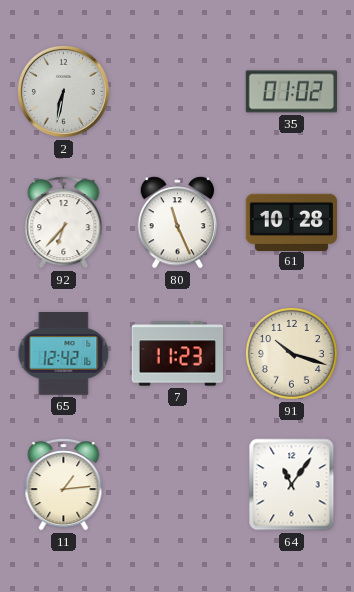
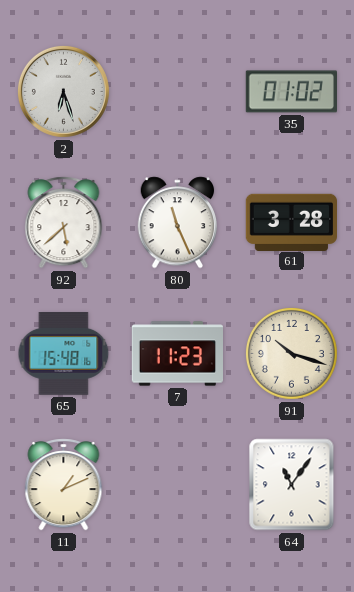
2: 6:32 -> 6:27
92: 6:37 -> 5:38
61: 10:28 -> 3:28
65: 12:42 -> 15:48
11: 1:14 -> 1:11
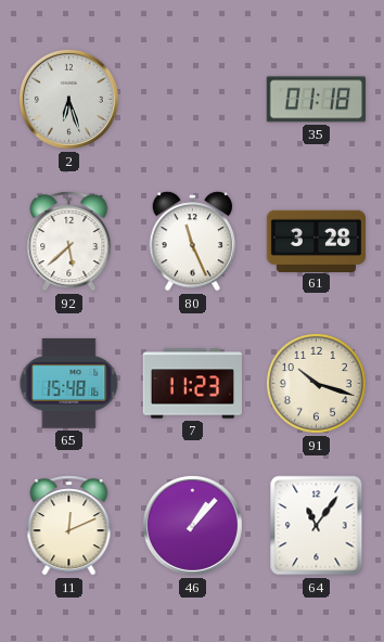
35: 01:02 -> 01:18
11: 1:11 -> 12:11
46: none -> 1:07
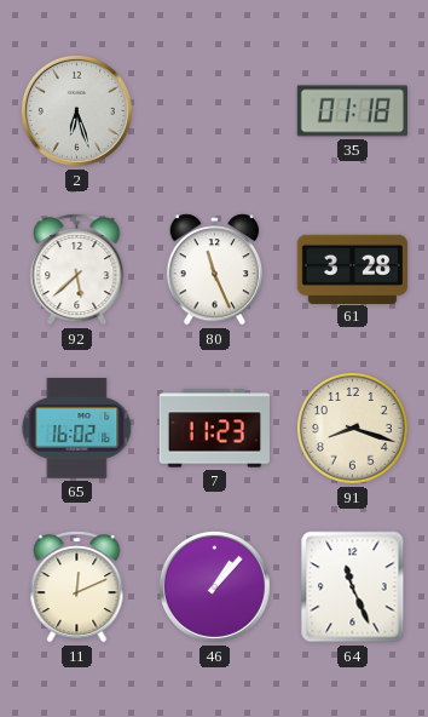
65: 15:48 -> 16:02
91: 10:18 -> 8:18
64: 11:06 -> 11:26
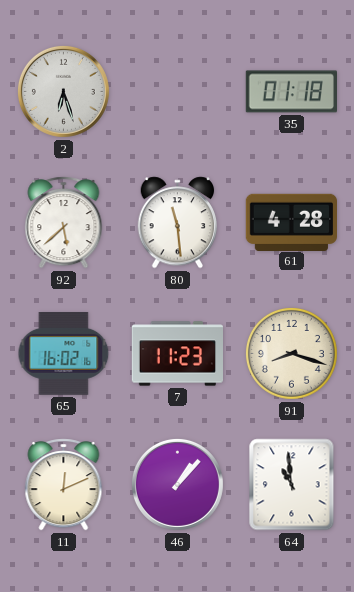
80: 11:26 -> 11:29
61: 3:28 -> 4:28
64: 11:26 -> 10:59
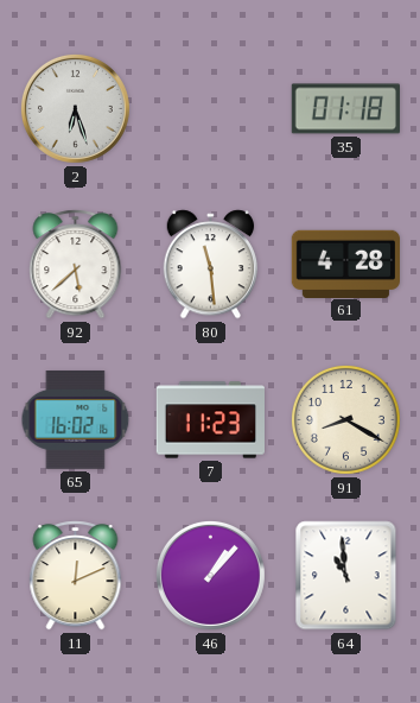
91: 8:18 -> 8:20
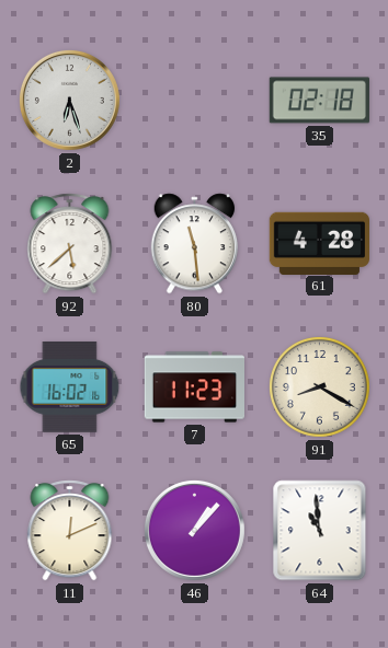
35: 01:18 -> 02:18
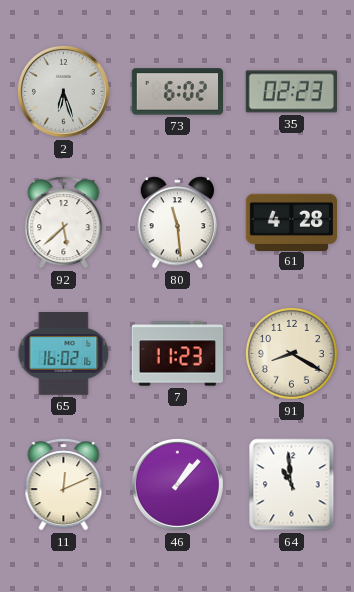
73: none -> 6:02
35: 02:18 -> 02:23
